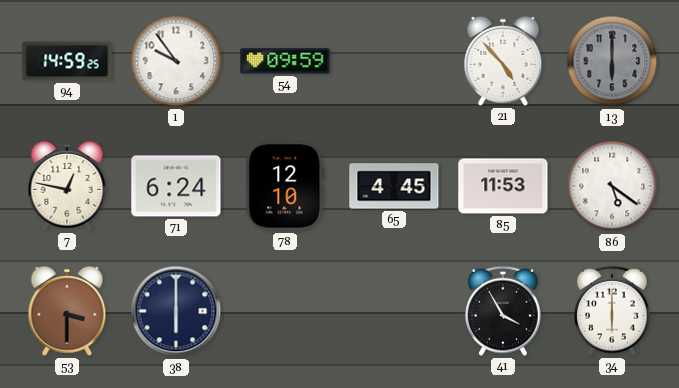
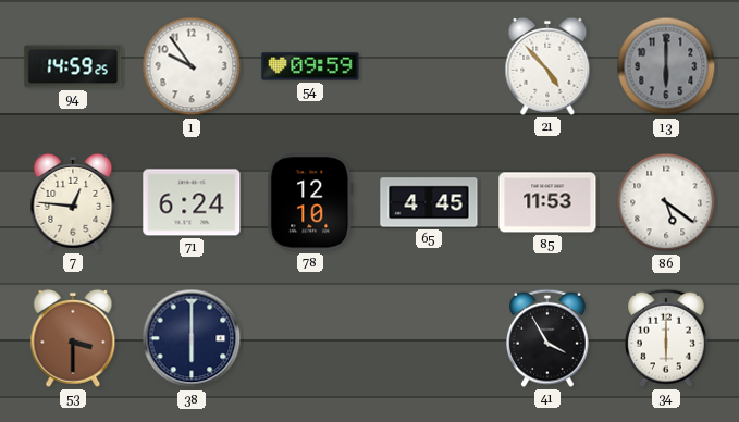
7: 12:47 -> 12:46
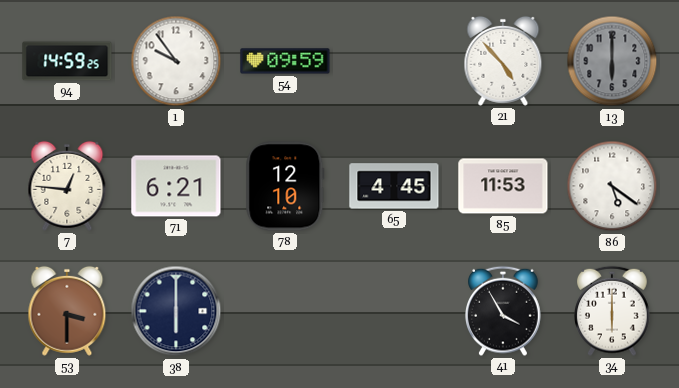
71: 6:24 -> 6:21
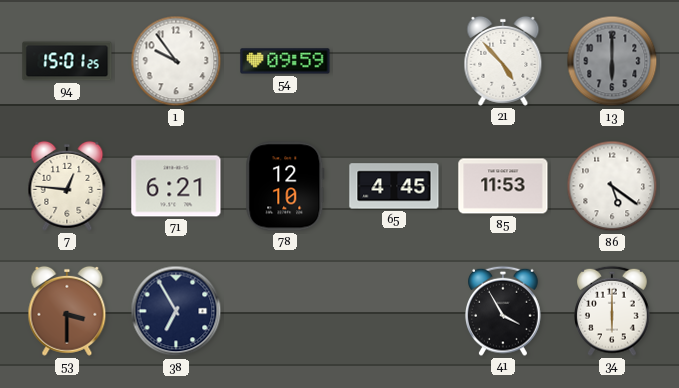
94: 14:59 -> 15:01
38: 6:00 -> 6:55
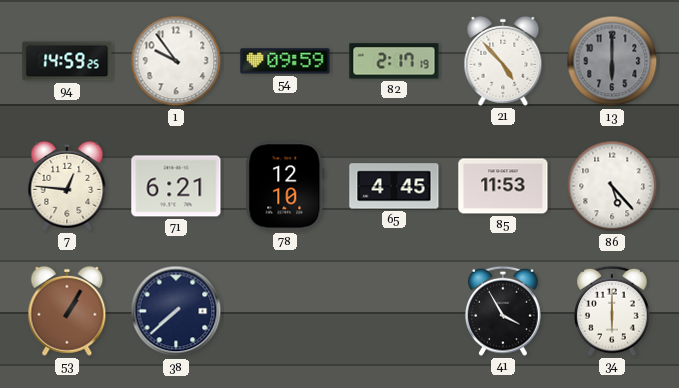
94: 15:01 -> 14:59
82: none -> 2:17
86: 5:21 -> 5:23
53: 3:30 -> 1:05
38: 6:55 -> 7:38
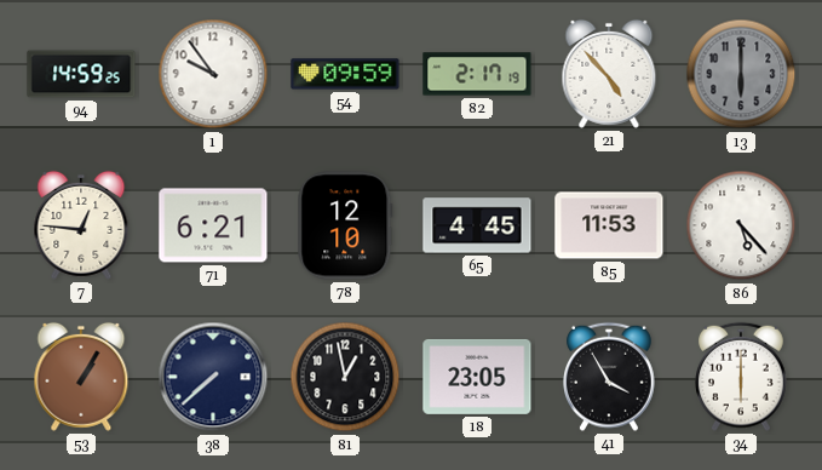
81: none -> 12:58
18: none -> 23:05
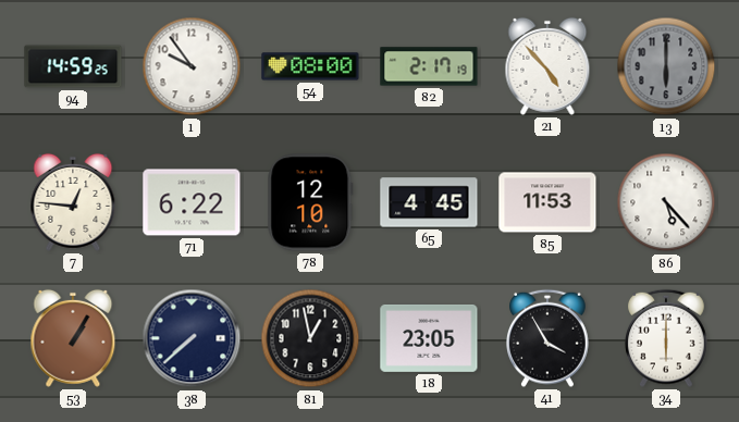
54: 09:59 -> 08:00
71: 6:21 -> 6:22
